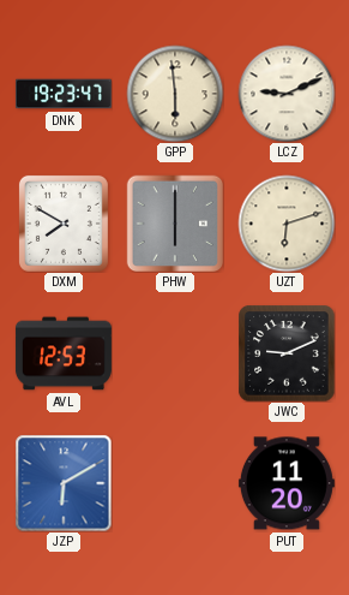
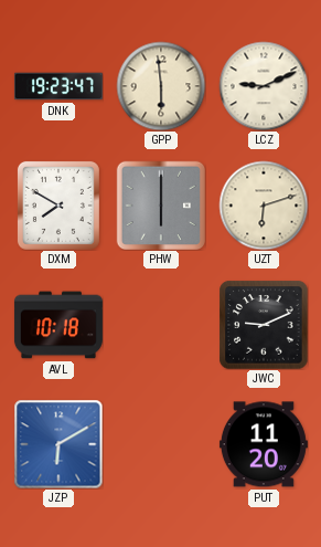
AVL: 12:53 -> 10:18
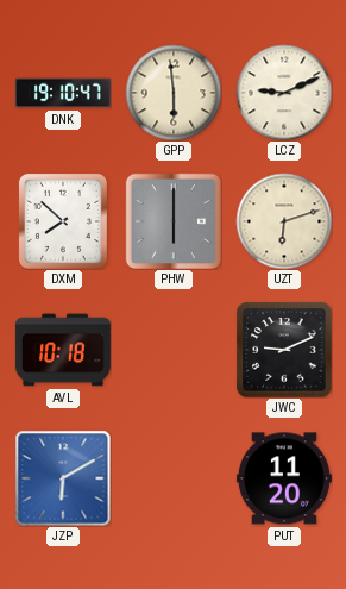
DNK: 19:23 -> 19:10
DXM: 7:50 -> 7:52
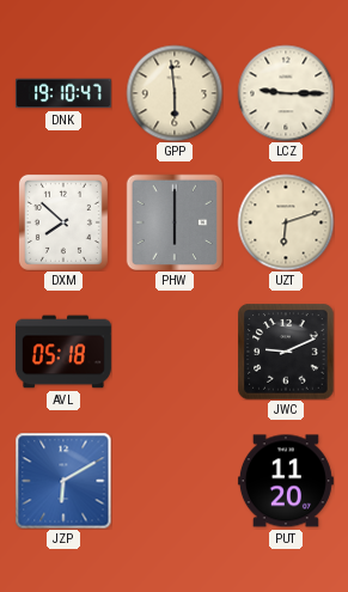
LCZ: 9:11 -> 9:15
AVL: 10:18 -> 05:18
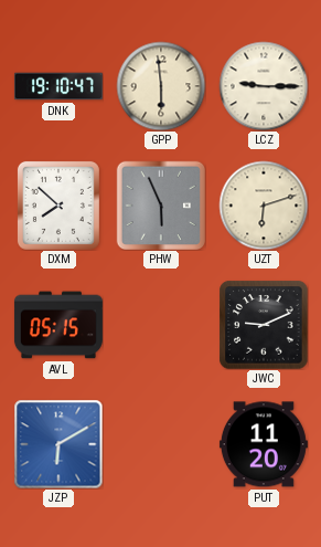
PHW: 6:00 -> 5:56
AVL: 05:18 -> 05:15
